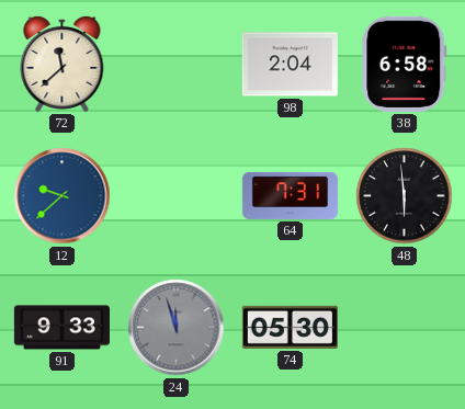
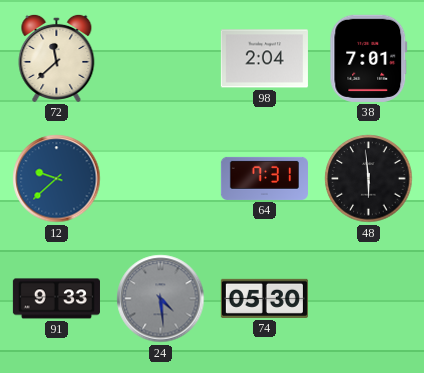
38: 6:58 -> 7:01
24: 11:57 -> 4:29
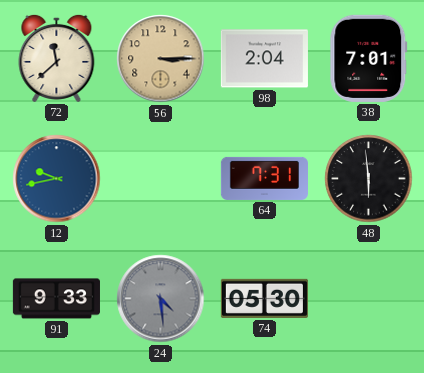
56: none -> 3:15
12: 9:38 -> 9:43
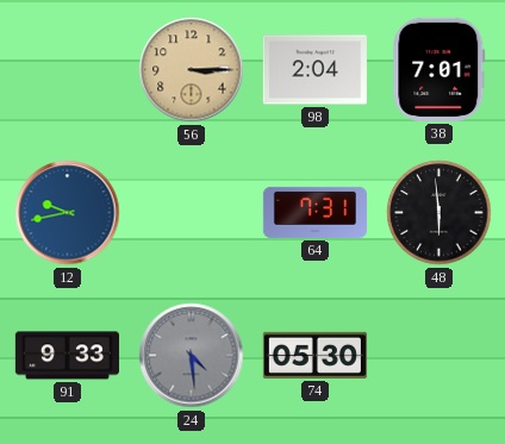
72: 11:38 -> none
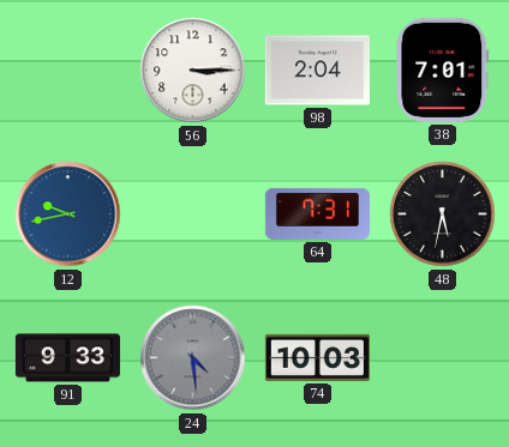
56 dial: champagne -> white
48: 5:59 -> 5:32
74: 05:30 -> 10:03
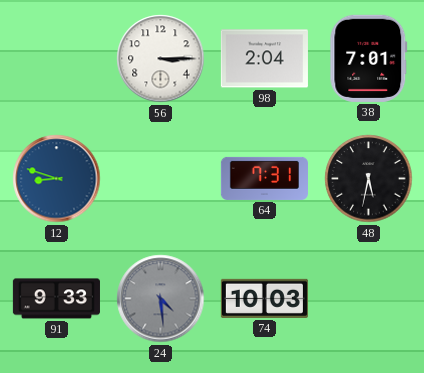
12: 9:43 -> 8:48
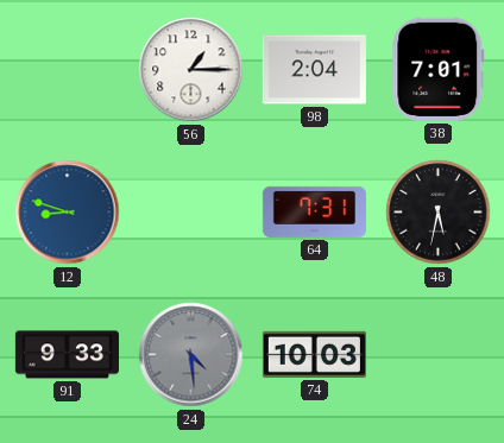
56: 3:15 -> 1:15
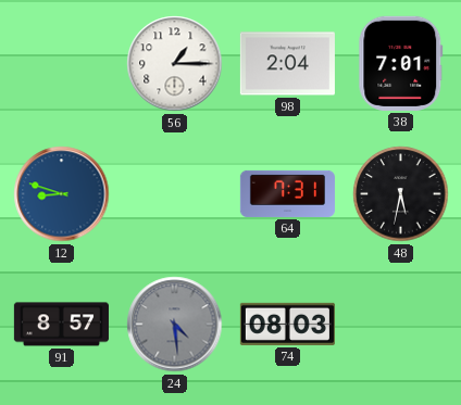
91: 9:33 -> 8:57
74: 10:03 -> 08:03
